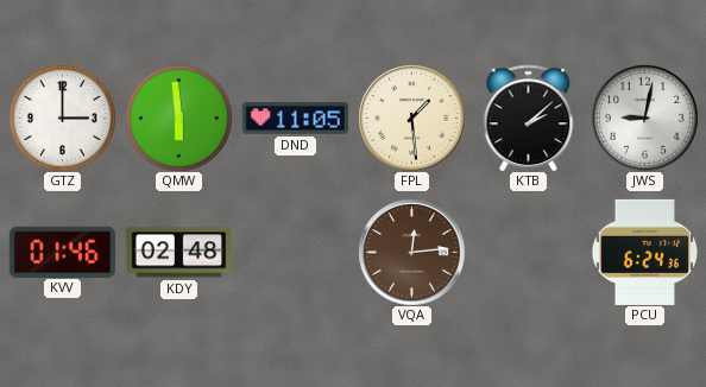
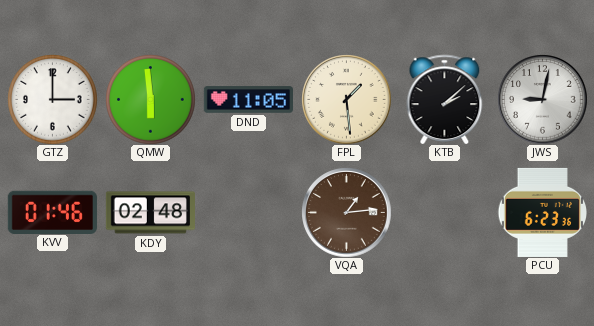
VQA: 12:14 -> 1:14
PCU: 6:24 -> 6:23
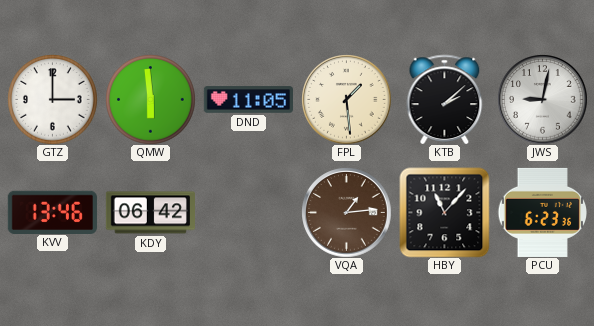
KVV: 01:46 -> 13:46
KDY: 02:48 -> 06:42
HBY: none -> 11:07
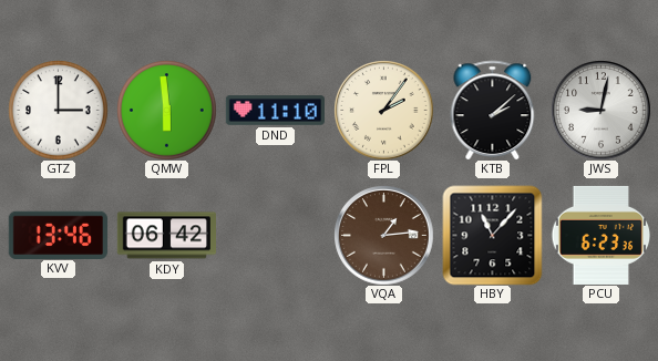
DND: 11:05 -> 11:10
FPL: 1:29 -> 2:06
